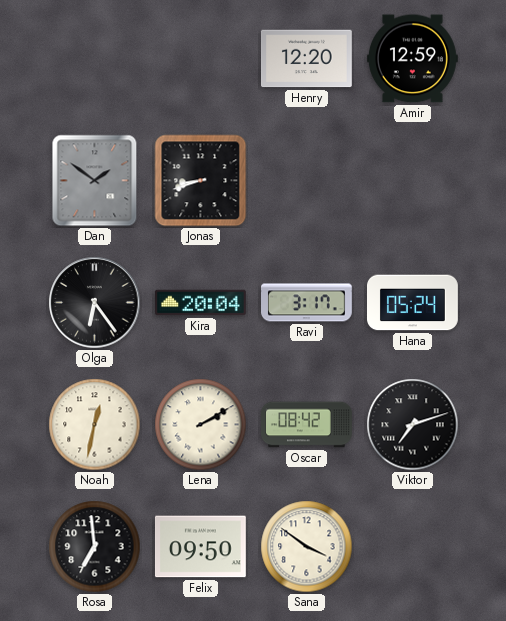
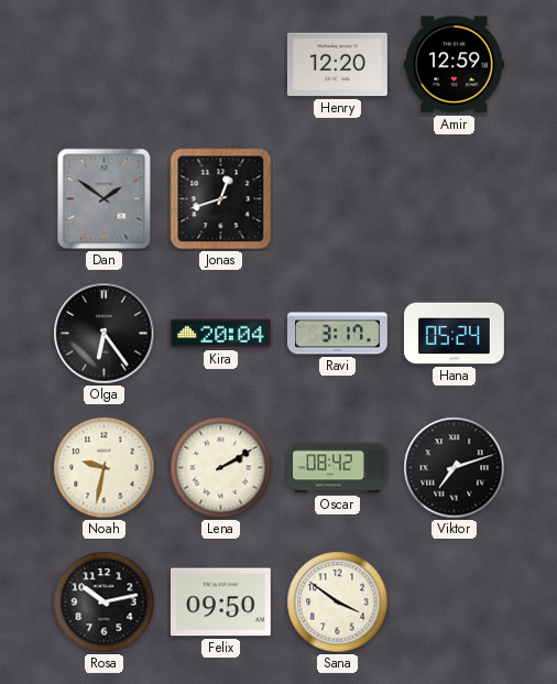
Jonas: 8:42 -> 12:42
Noah: 12:32 -> 9:32
Rosa: 6:59 -> 10:13
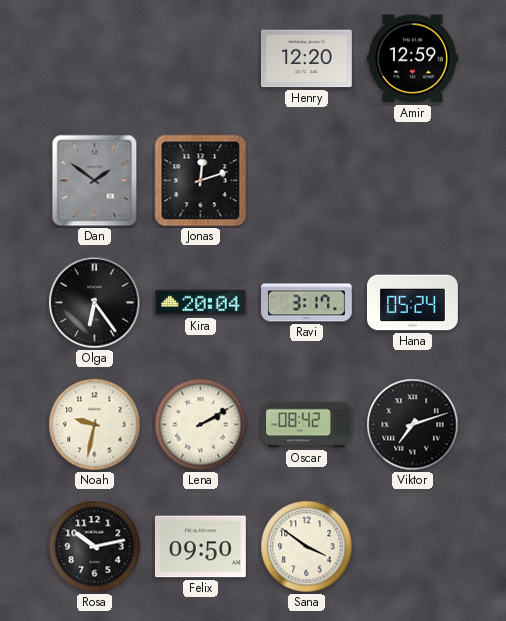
Jonas: 12:42 -> 12:12
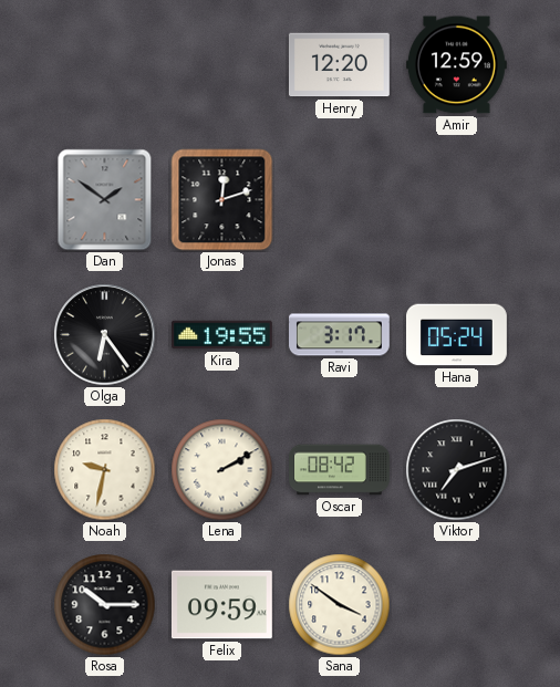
Kira: 20:04 -> 19:55
Rosa: 10:13 -> 10:15
Felix: 09:50 -> 09:59
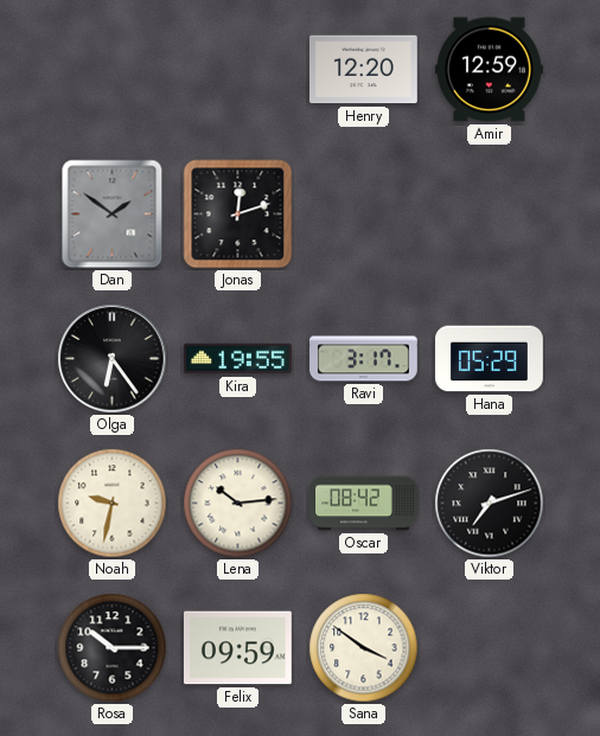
Hana: 05:24 -> 05:29
Lena: 2:10 -> 10:14
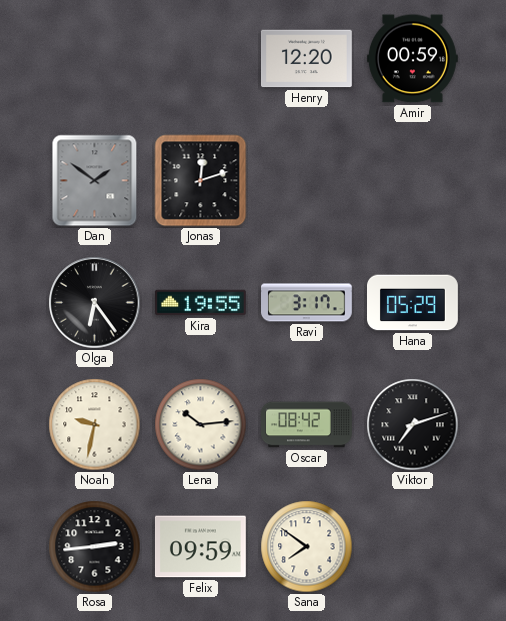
Amir: 12:59 -> 00:59
Rosa: 10:15 -> 2:44
Sana: 3:51 -> 7:51
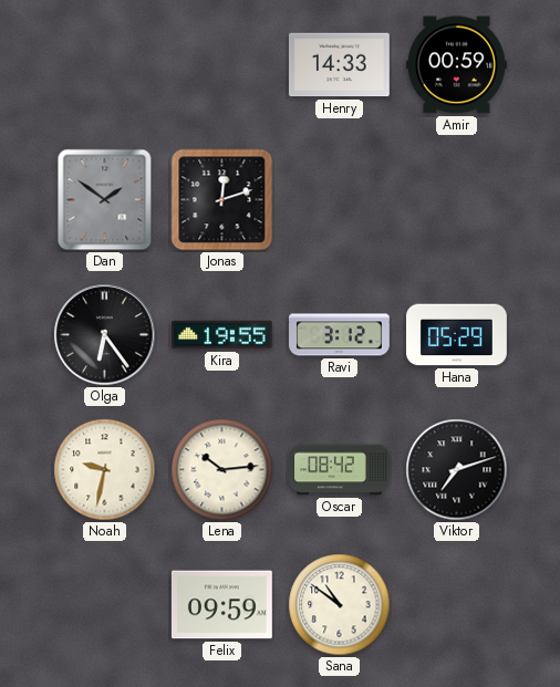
Henry: 12:20 -> 14:33
Ravi: 3:17 -> 3:12
Rosa: 2:44 -> none
Sana: 7:51 -> 10:51
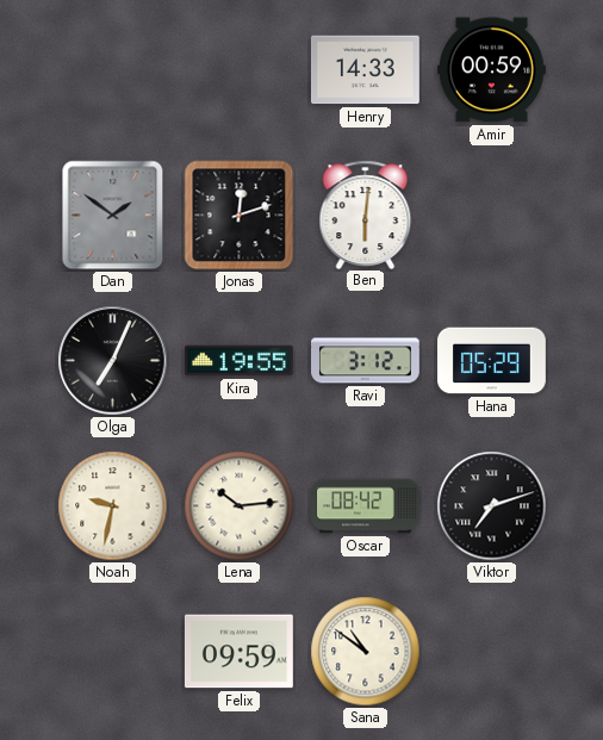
Ben: none -> 6:01
Olga: 6:24 -> 7:04
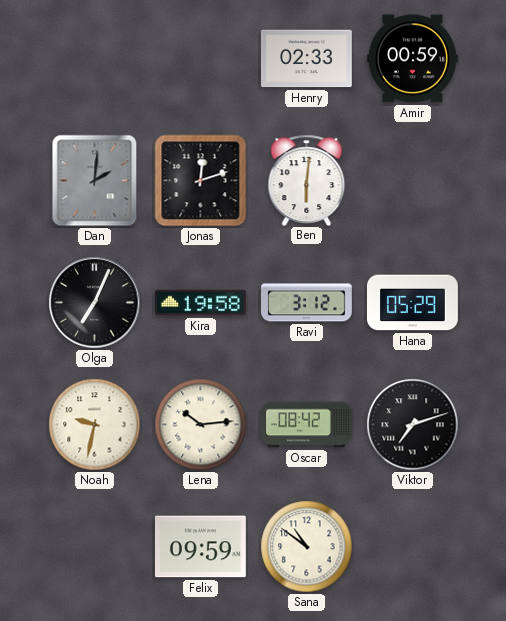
Henry: 14:33 -> 02:33
Dan: 1:51 -> 2:01
Kira: 19:55 -> 19:58
